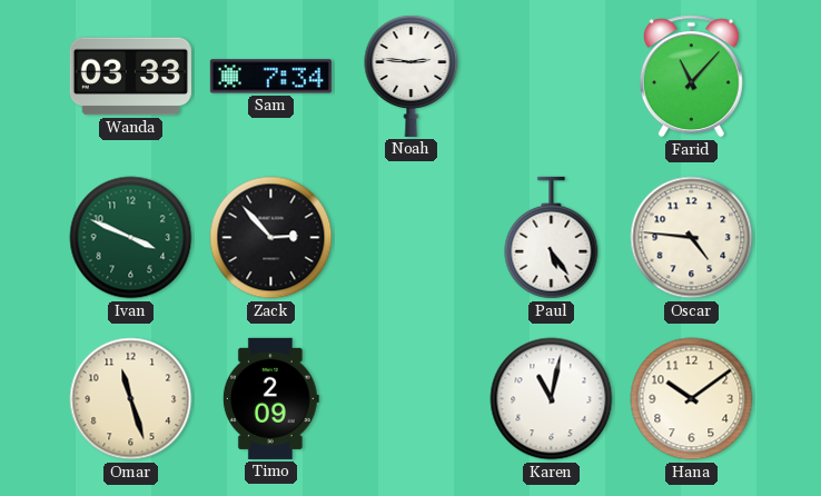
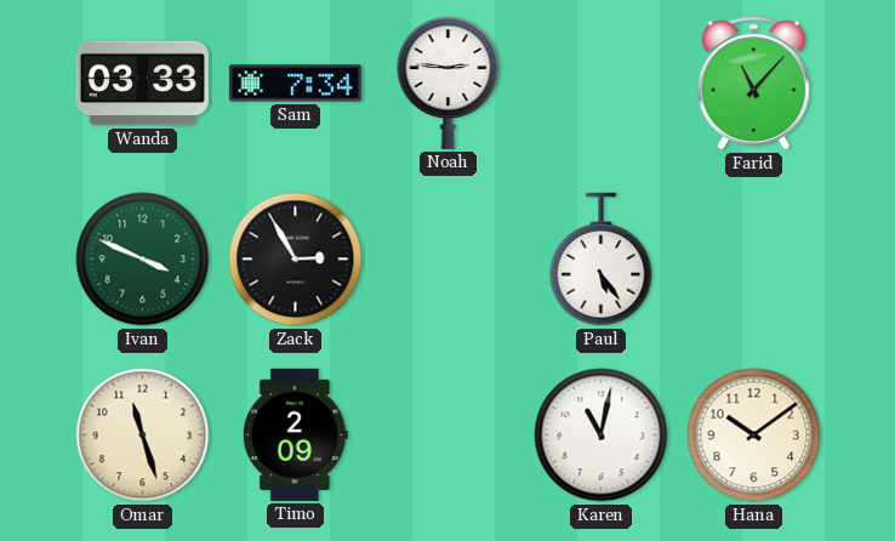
Zack: 2:53 -> 2:55
Oscar: 4:46 -> none
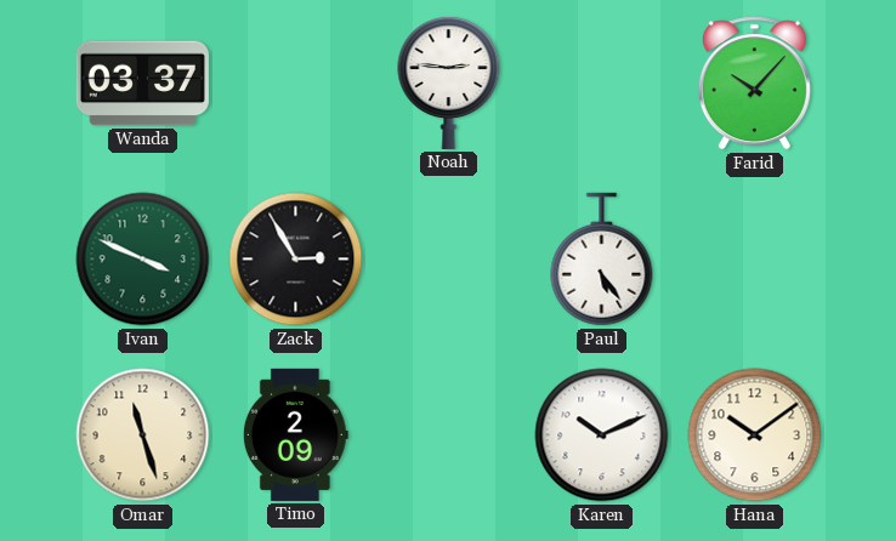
Wanda: 03:33 -> 03:37
Sam: 7:34 -> none
Farid: 11:07 -> 10:07
Karen: 11:02 -> 10:11
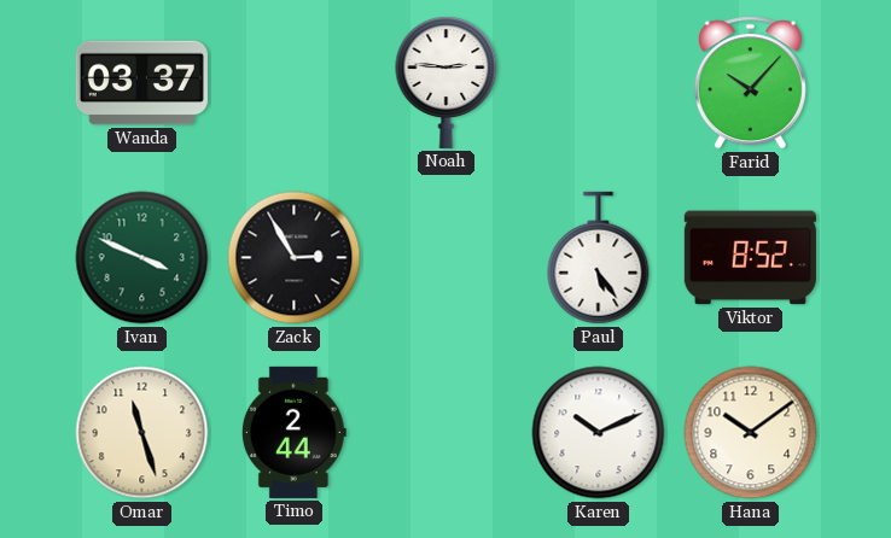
Viktor: none -> 8:52
Timo: 2:09 -> 2:44
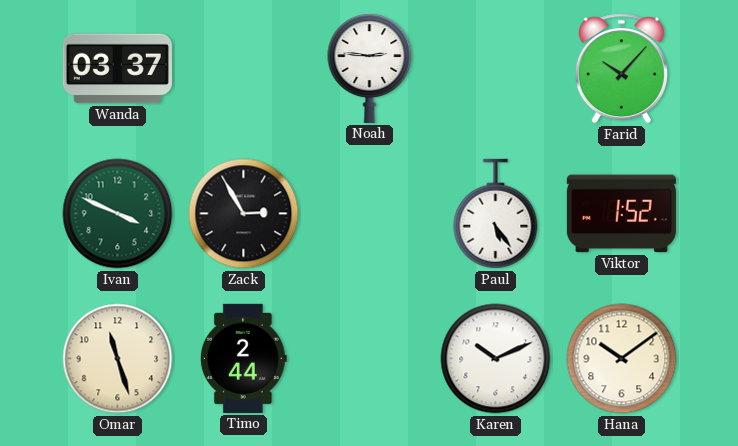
Viktor: 8:52 -> 1:52
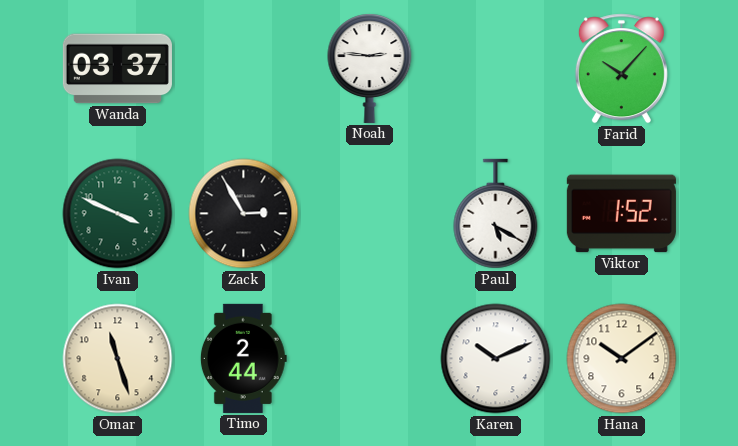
Paul: 5:24 -> 5:20
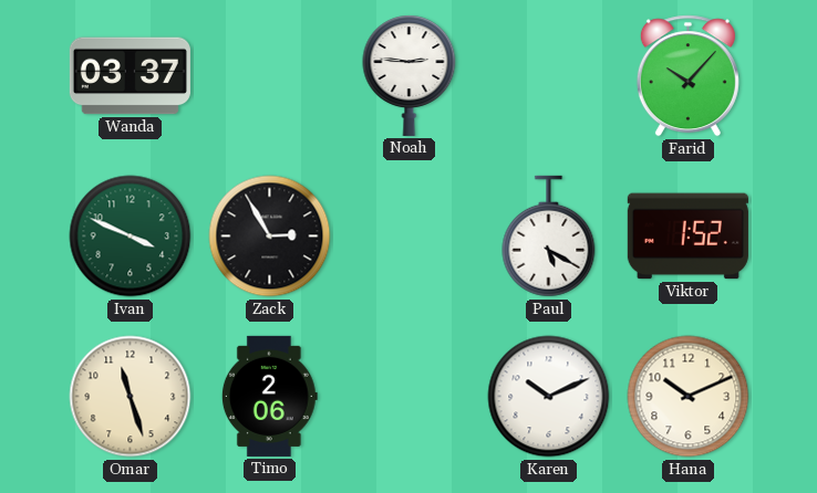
Timo: 2:44 -> 2:06
Hana: 10:09 -> 10:11
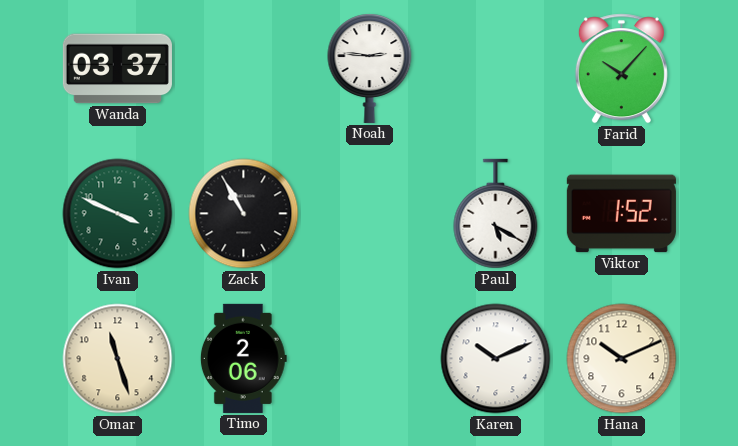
Zack: 2:55 -> 10:55
